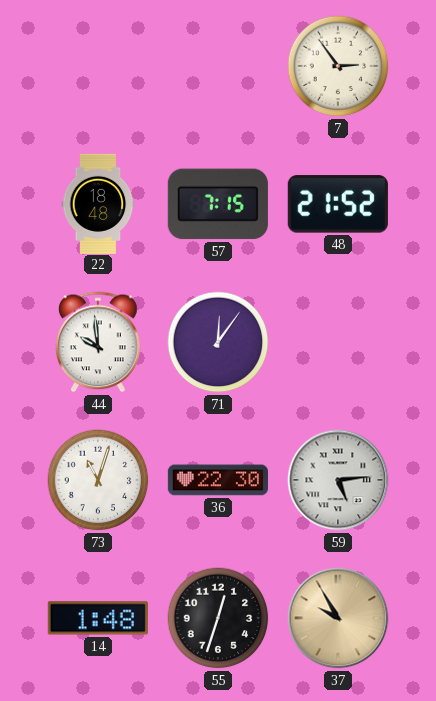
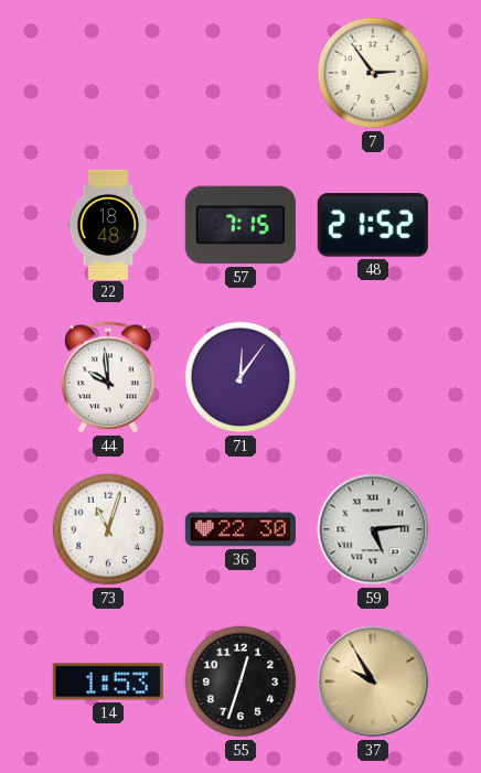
14: 1:48 -> 1:53
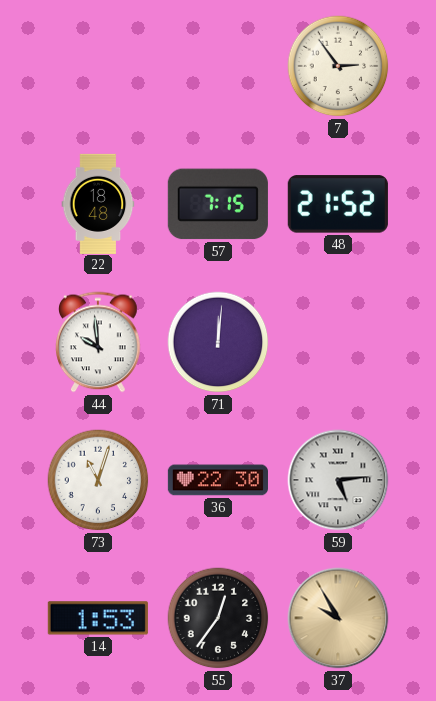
71: 12:06 -> 12:01
55: 12:33 -> 12:36
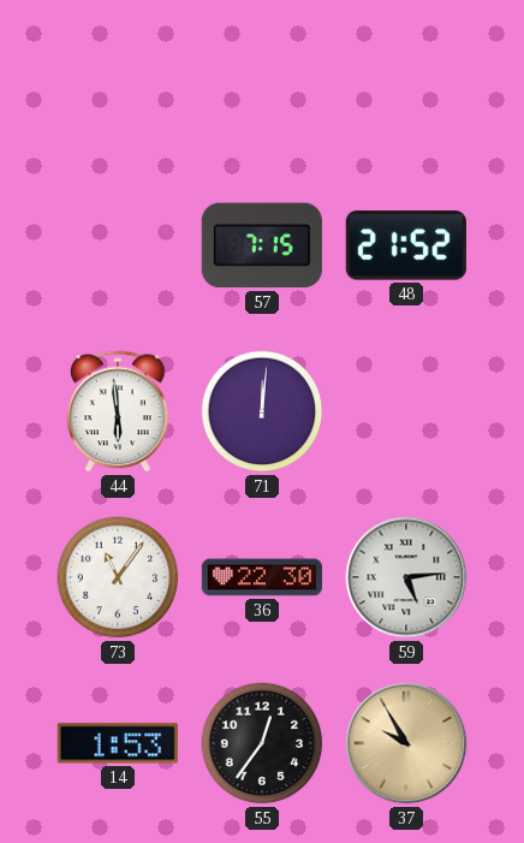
7: 2:54 -> none
22: 18:48 -> none
44: 9:59 -> 5:59
73: 11:03 -> 11:06
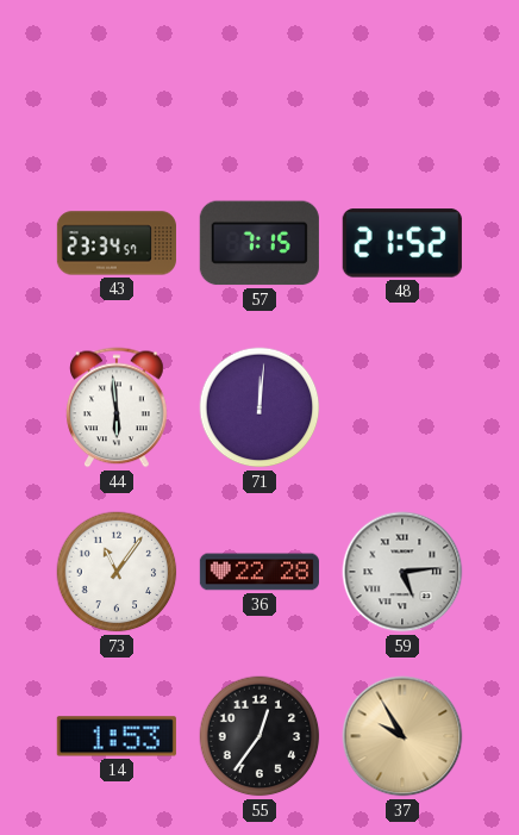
43: none -> 23:34
36: 22:30 -> 22:28
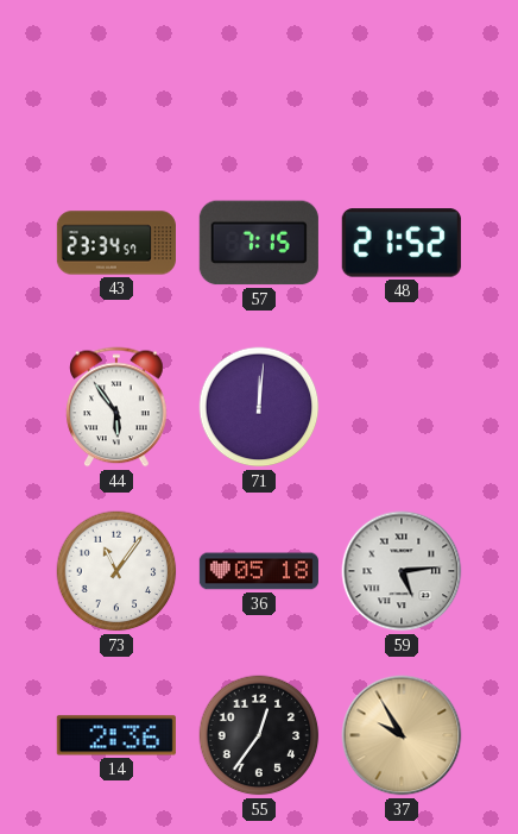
44: 5:59 -> 5:54
36: 22:28 -> 05:18
14: 1:53 -> 2:36
